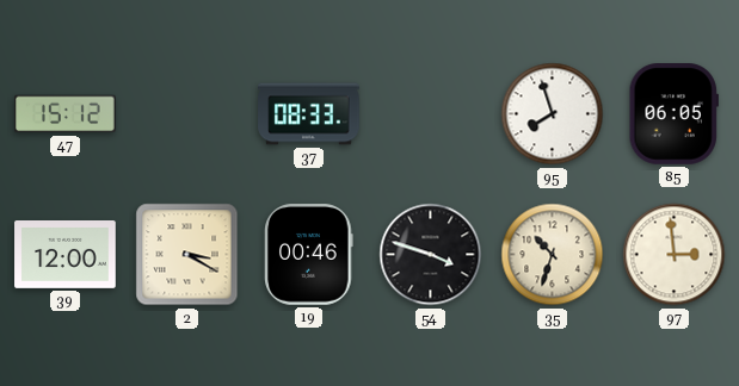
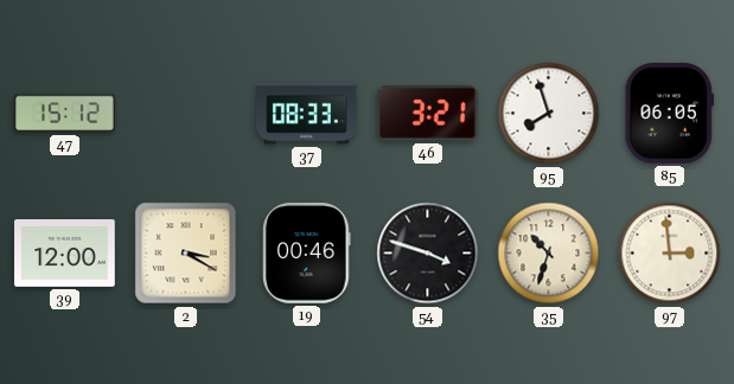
46: none -> 3:21
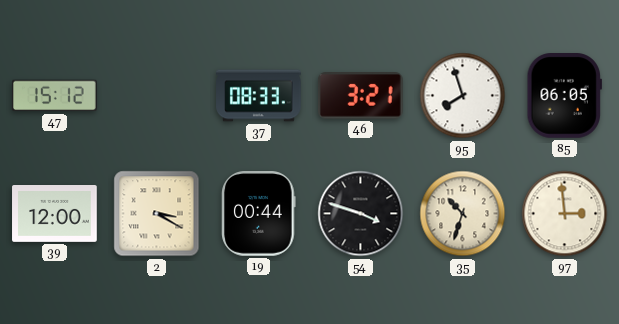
19: 00:46 -> 00:44
